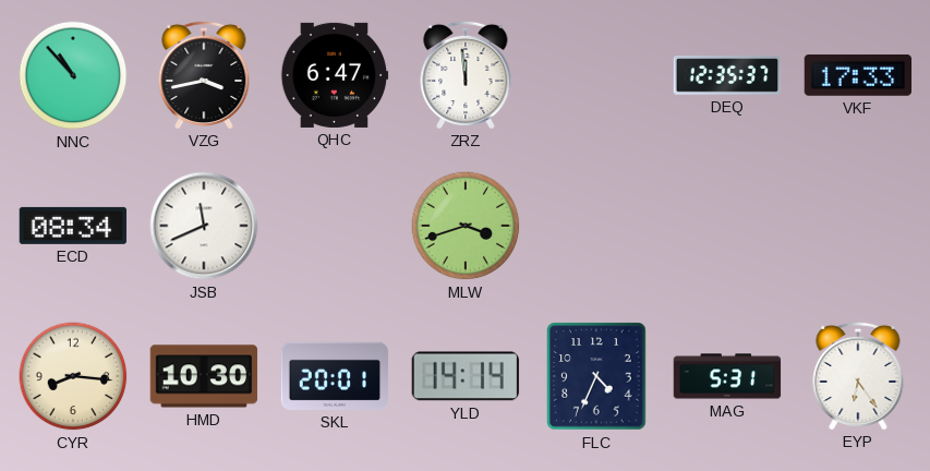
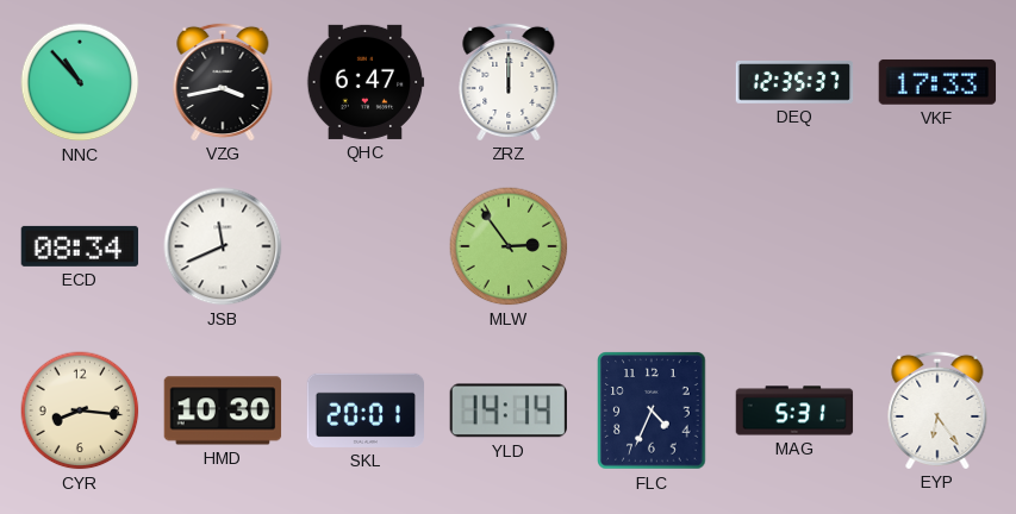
ZRZ: 11:59 -> 12:00
MLW: 3:42 -> 2:54
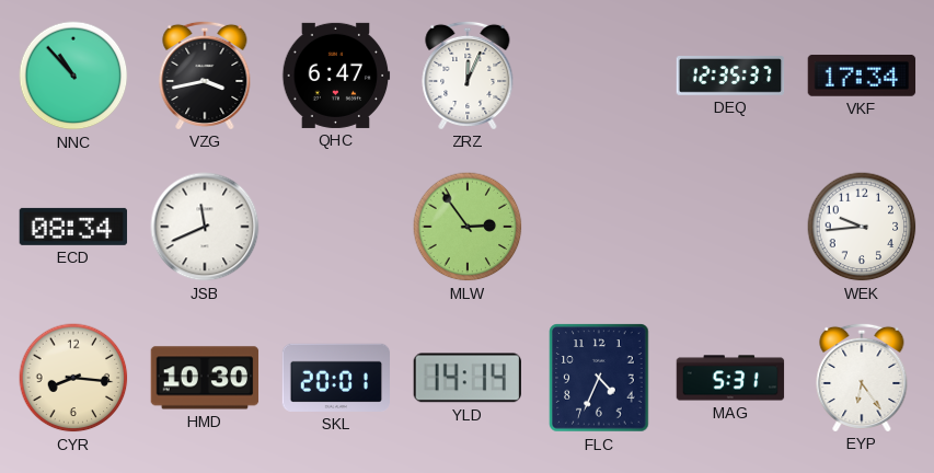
ZRZ: 12:00 -> 12:04
VKF: 17:33 -> 17:34
WEK: none -> 9:44
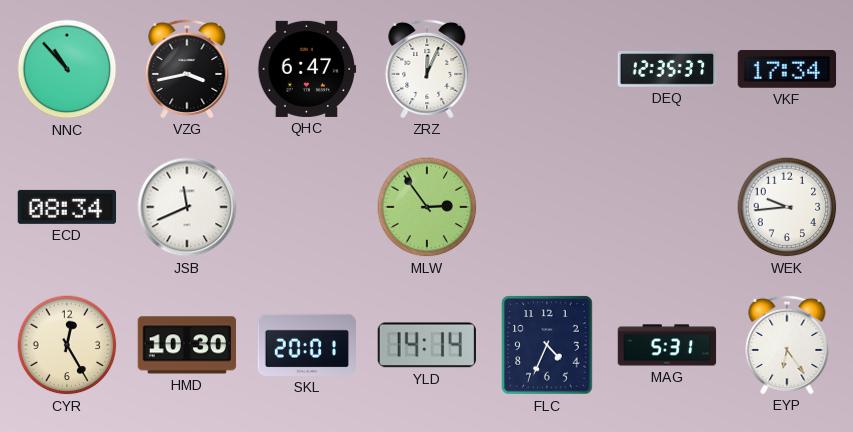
CYR: 8:16 -> 12:25
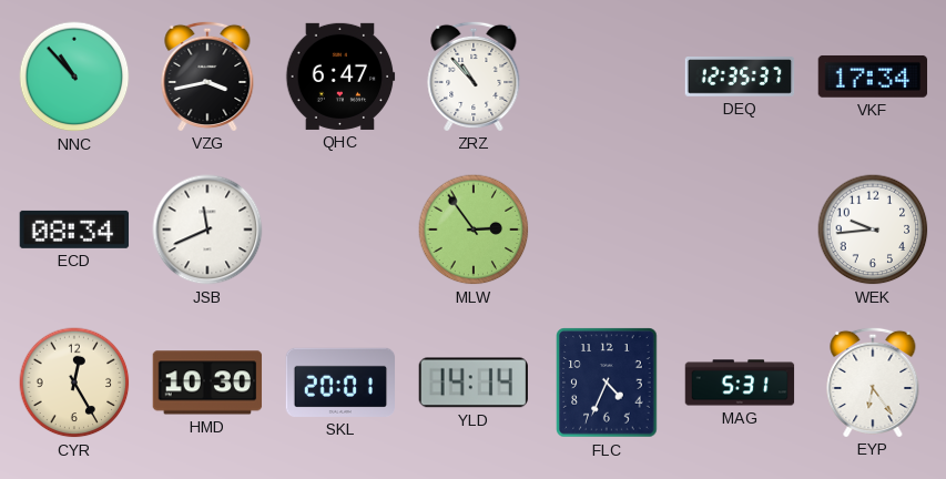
ZRZ: 12:04 -> 10:53
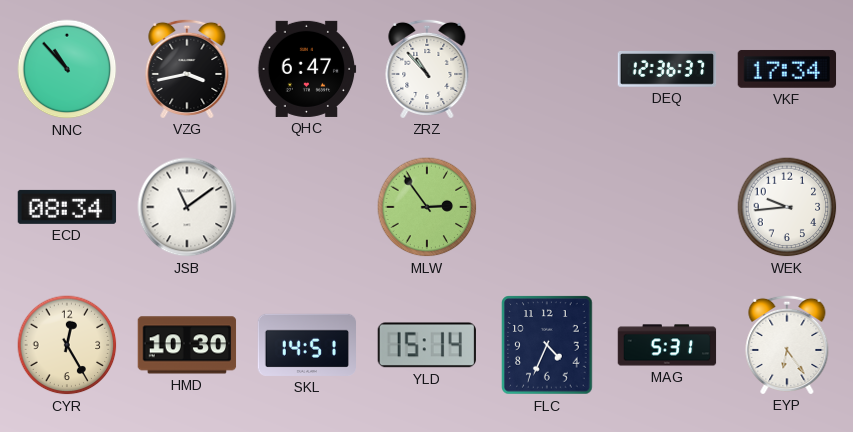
DEQ: 12:35 -> 12:36
JSB: 11:41 -> 11:09
SKL: 20:01 -> 14:51
YLD: 14:14 -> 15:14
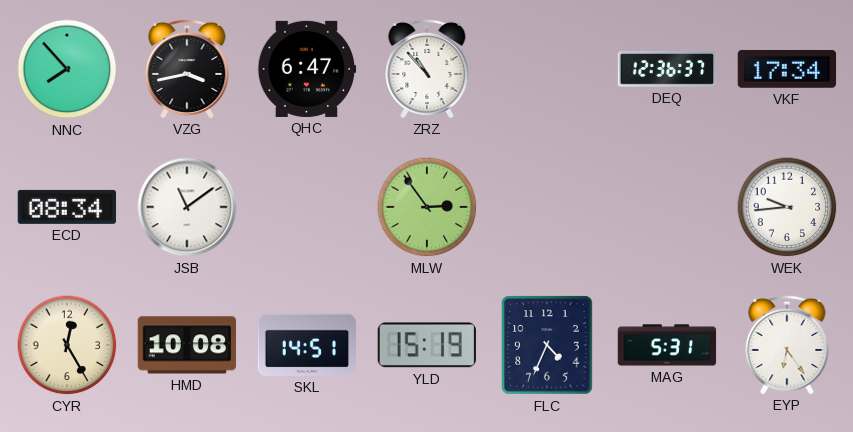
NNC: 10:53 -> 7:53
HMD: 10:30 -> 10:08
YLD: 15:14 -> 15:19
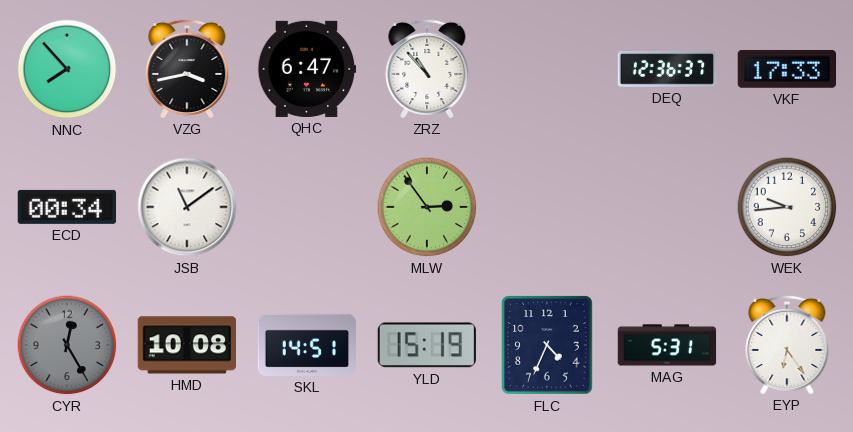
VKF: 17:34 -> 17:33
ECD: 08:34 -> 00:34
CYR dial: cream -> grey
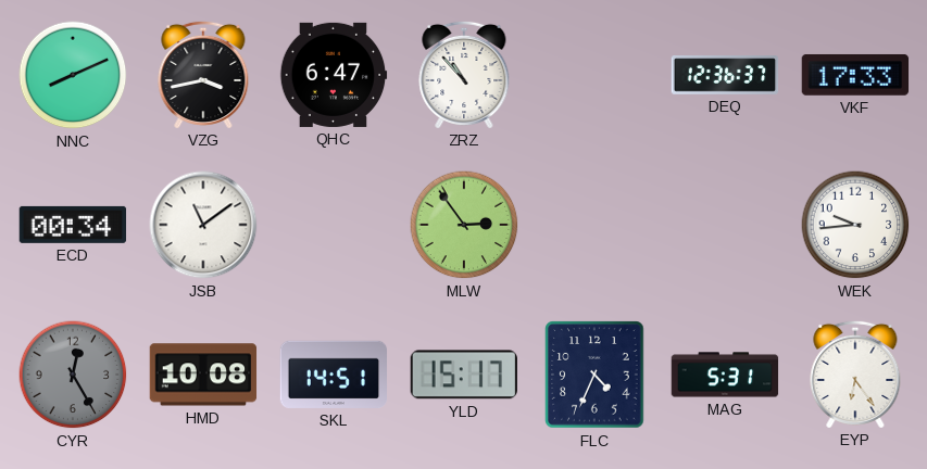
NNC: 7:53 -> 8:11
YLD: 15:19 -> 15:17
